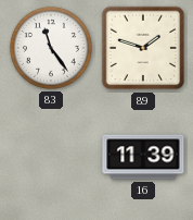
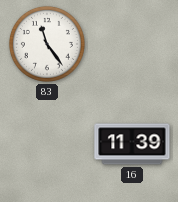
89: 1:48 -> none
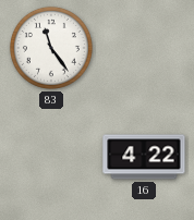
16: 11:39 -> 4:22
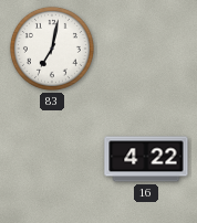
83: 11:24 -> 7:02
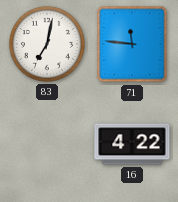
71: none -> 11:46
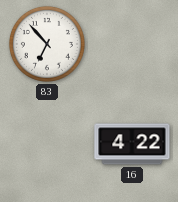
83: 7:02 -> 6:53
71: 11:46 -> none
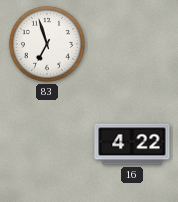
83: 6:53 -> 6:57
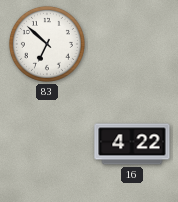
83: 6:57 -> 6:52
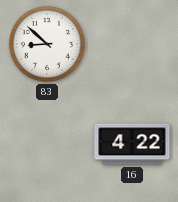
83: 6:52 -> 8:52
